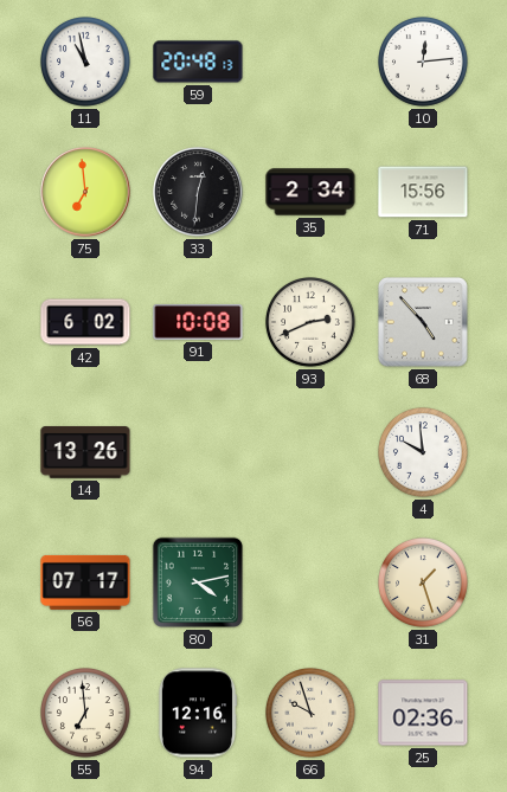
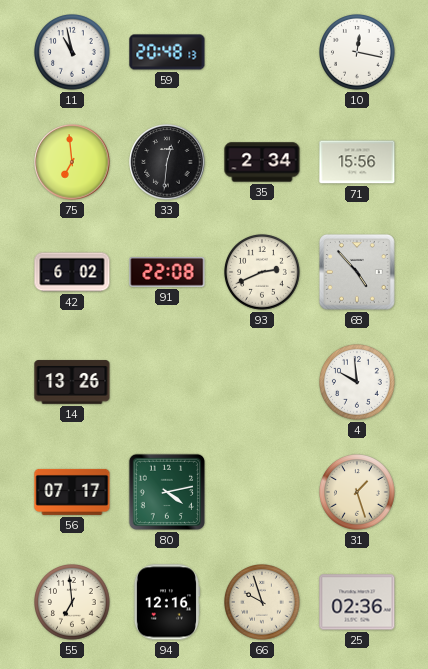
10: 12:14 -> 12:17
91: 10:08 -> 22:08
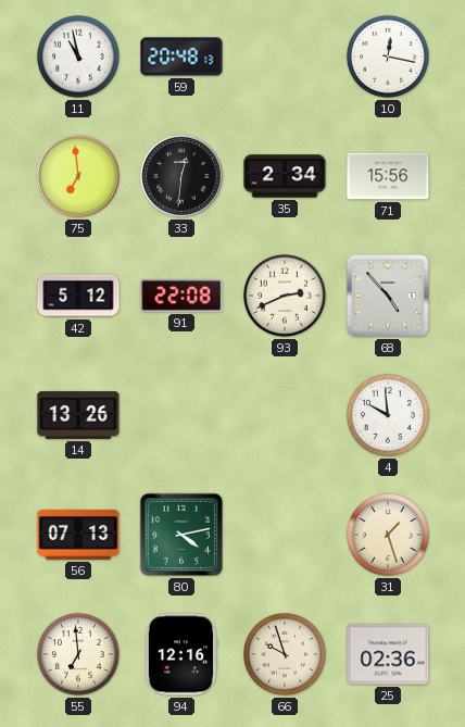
42: 6:02 -> 5:12
56: 07:17 -> 07:13
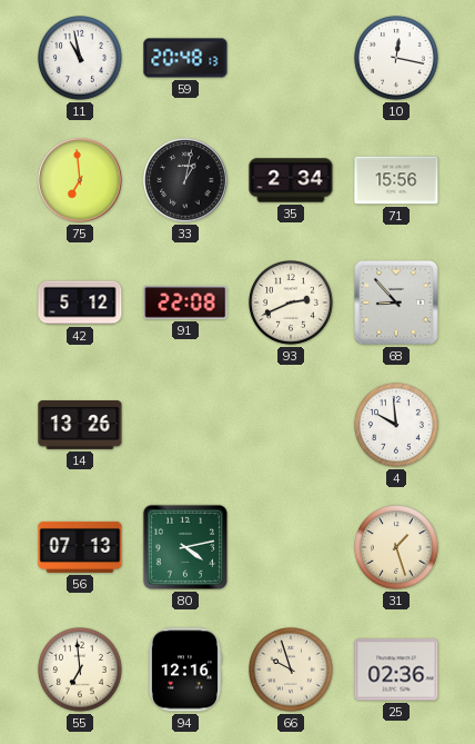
33: 12:31 -> 1:02
68: 4:53 -> 8:53
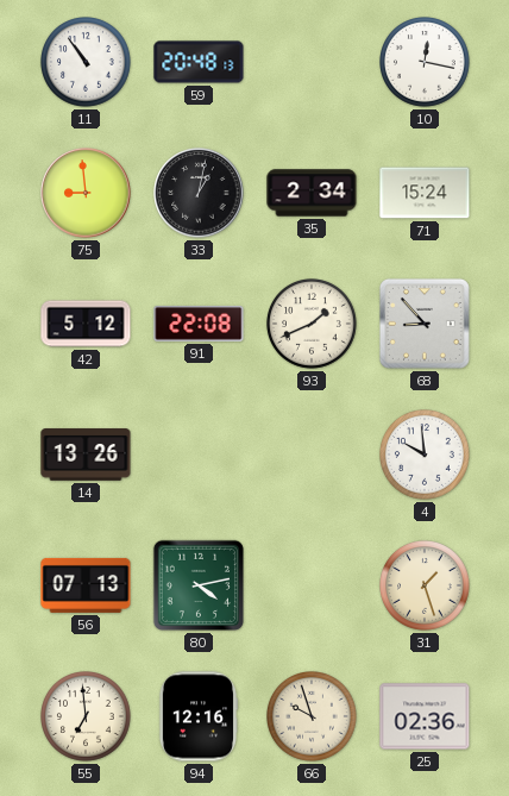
11: 10:58 -> 10:54
75: 6:59 -> 8:59
71: 15:56 -> 15:24
93: 2:41 -> 1:41
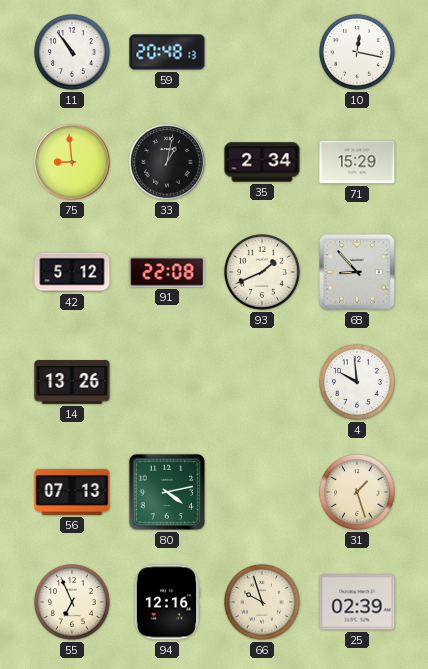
71: 15:24 -> 15:29
55: 6:59 -> 6:56
25: 02:36 -> 02:39
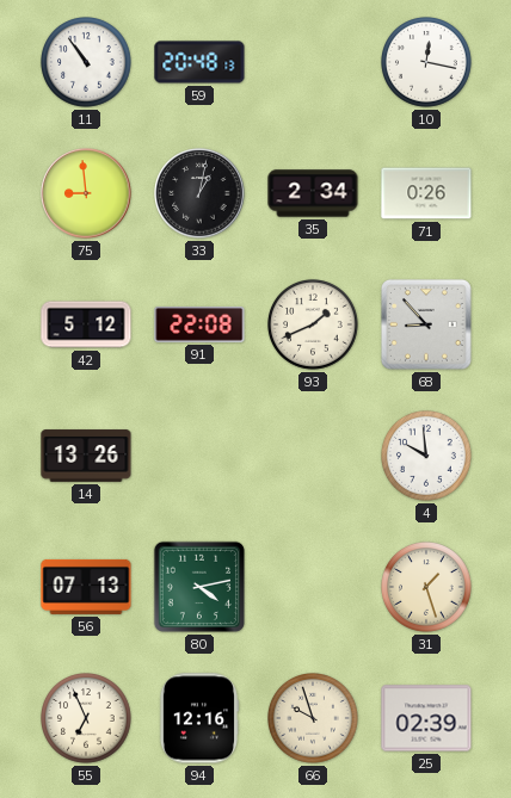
71: 15:29 -> 0:26
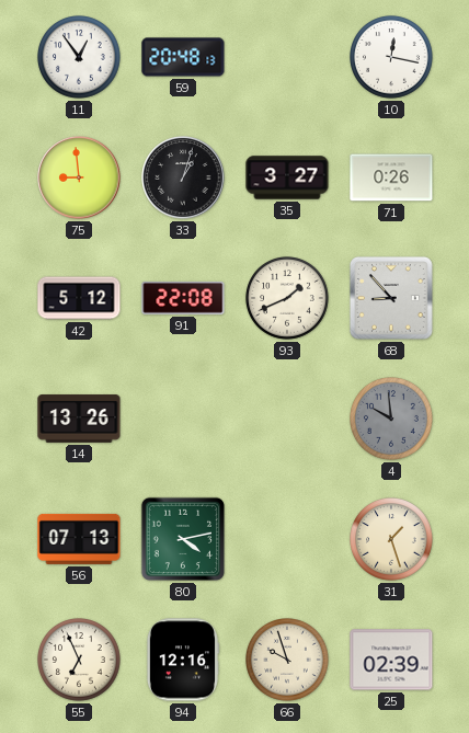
11: 10:54 -> 12:54
33: 1:02 -> 1:03
35: 2:34 -> 3:27
4 dial: white -> grey
